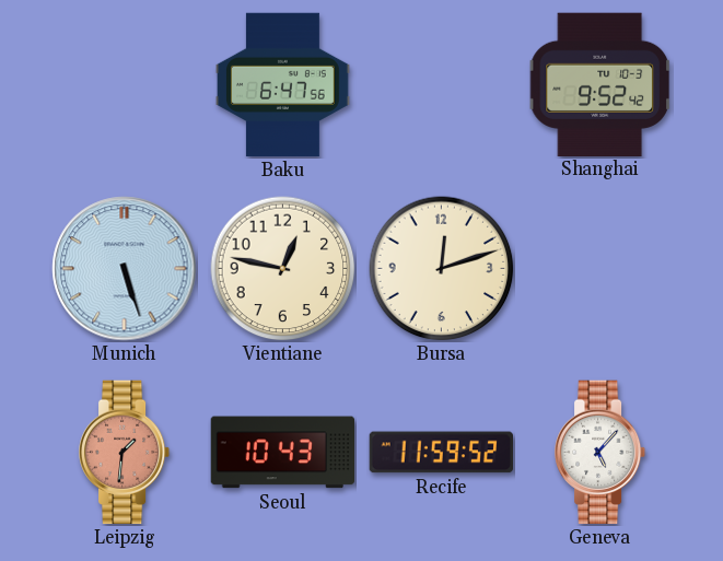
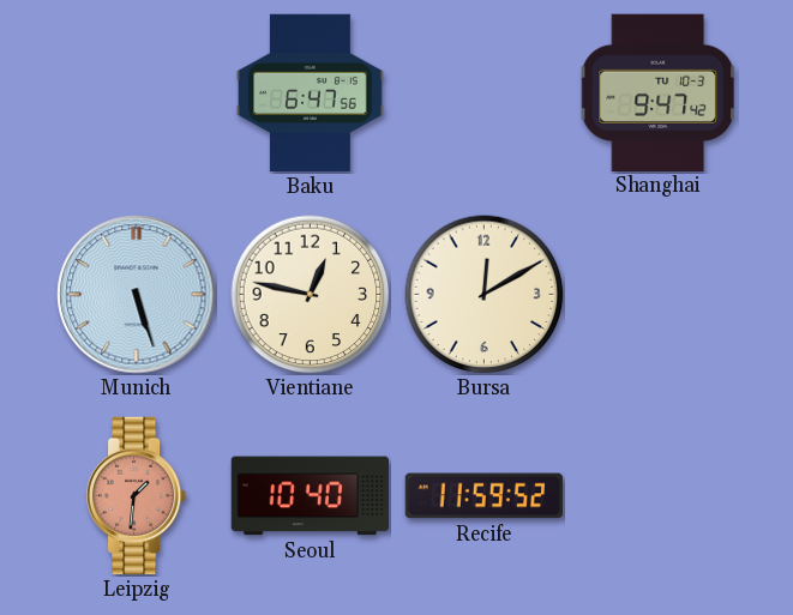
Shanghai: 9:52 -> 9:47
Bursa: 12:12 -> 12:10
Seoul: 10:43 -> 10:40
Geneva: 5:07 -> none
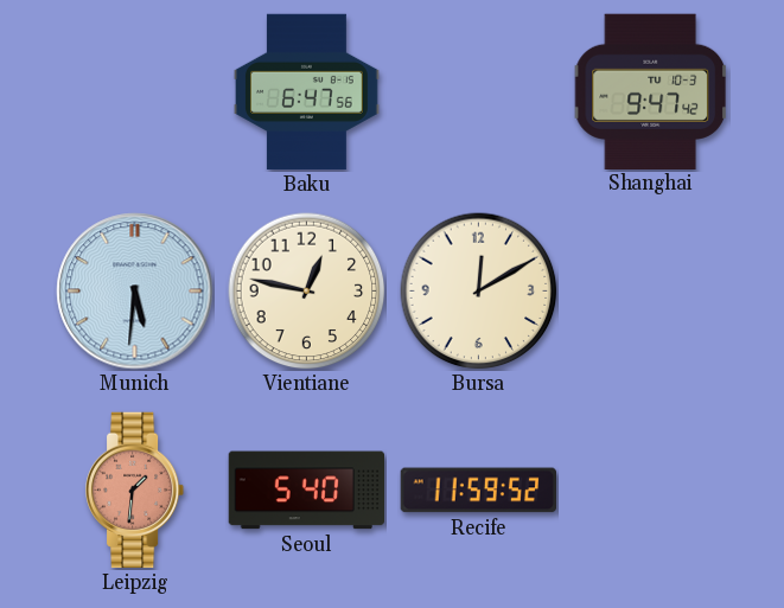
Munich: 5:27 -> 5:31
Seoul: 10:40 -> 5:40
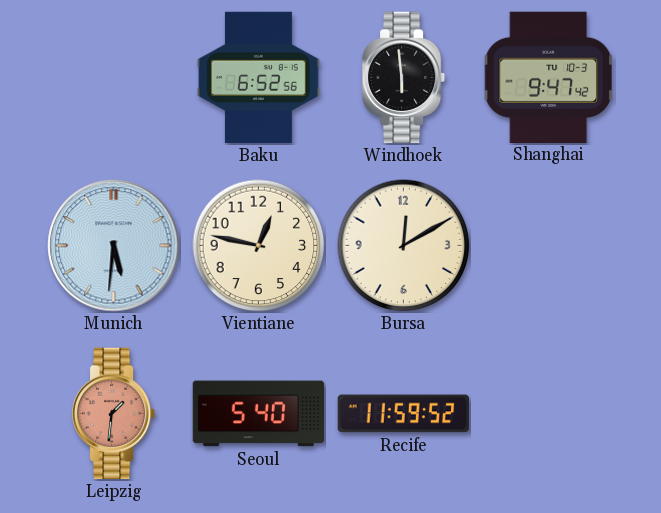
Baku: 6:47 -> 6:52
Windhoek: none -> 5:59
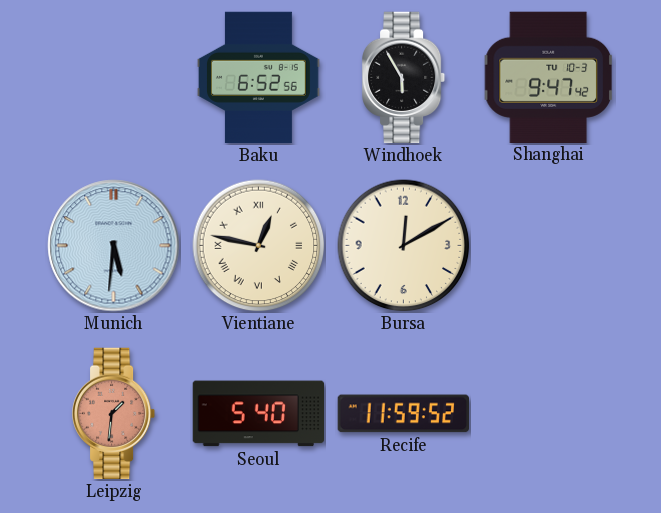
Windhoek: 5:59 -> 5:55
Vientiane numerals: Arabic -> Roman
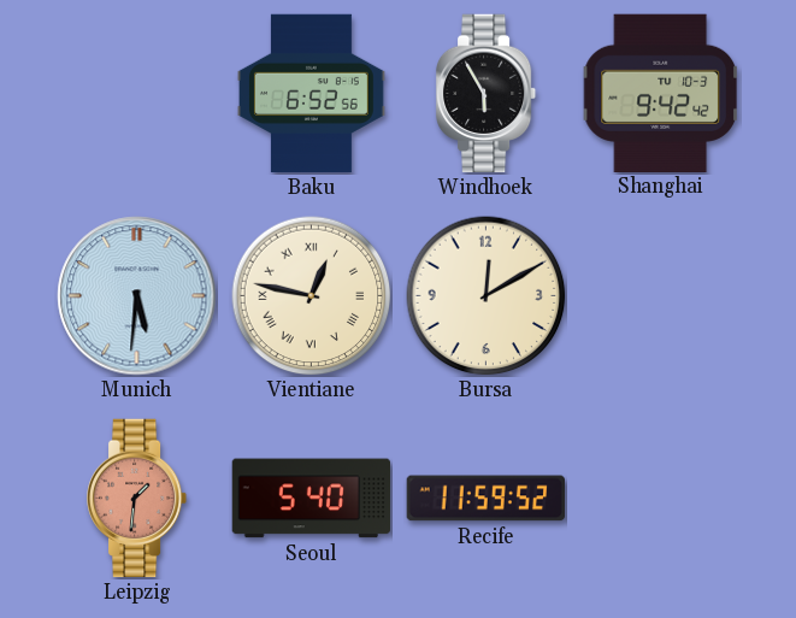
Shanghai: 9:47 -> 9:42
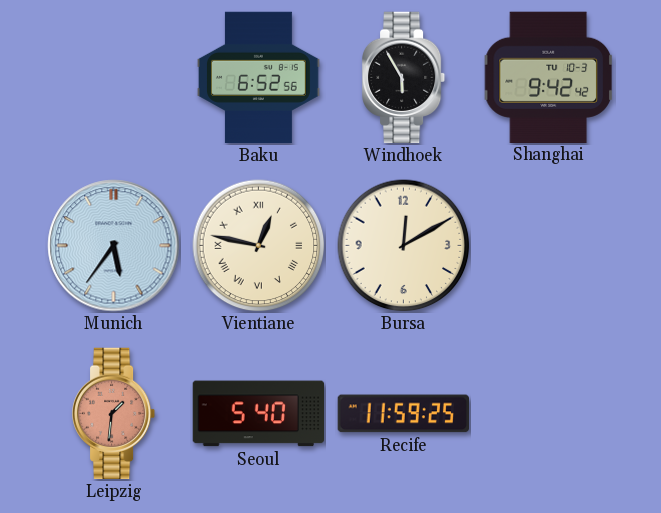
Munich: 5:31 -> 5:36
Recife: 11:59:52 -> 11:59:25
